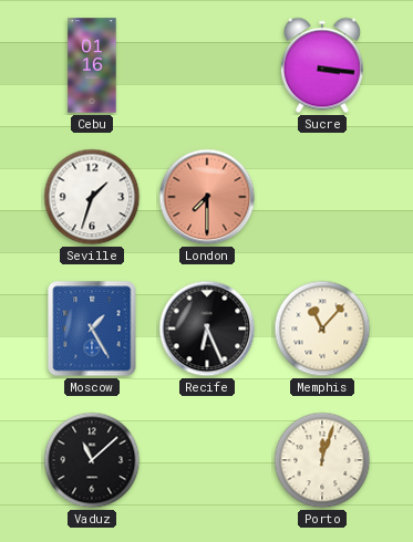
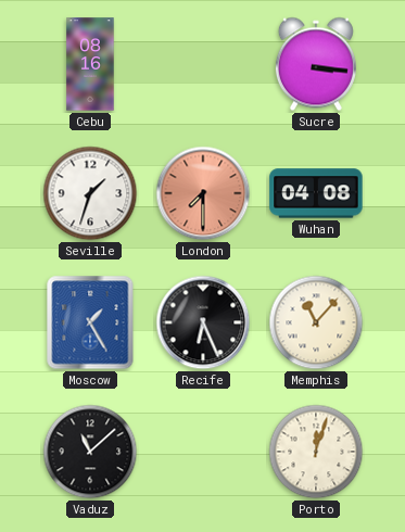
Cebu: 01:16 -> 08:16
Wuhan: none -> 04:08
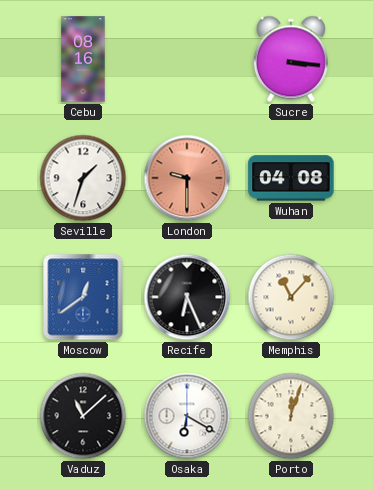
London: 7:30 -> 9:30
Moscow: 1:25 -> 12:39
Osaka: none -> 6:20
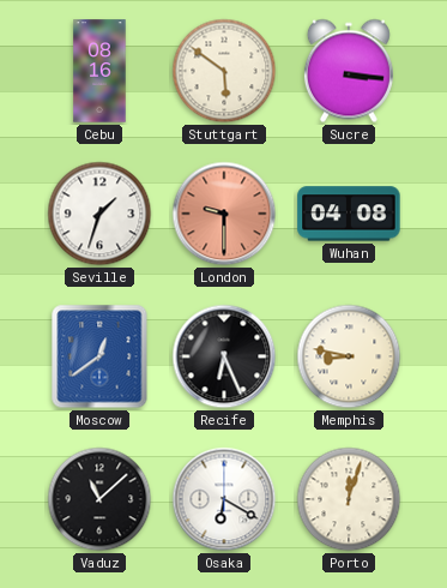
Stuttgart: none -> 5:51
Memphis: 11:07 -> 8:47
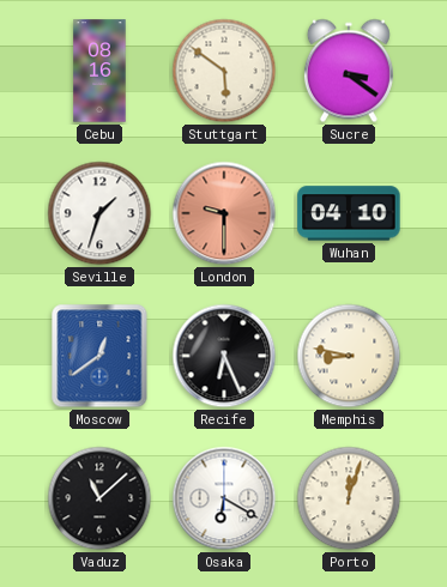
Sucre: 3:16 -> 3:21
Wuhan: 04:08 -> 04:10
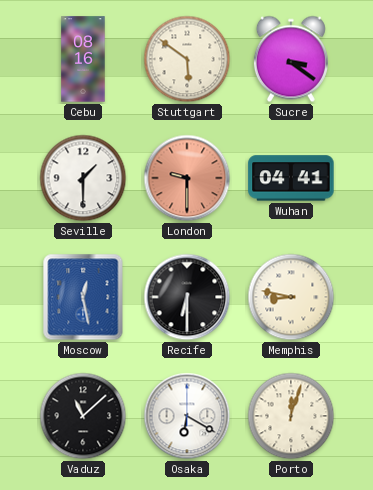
Seville: 1:33 -> 1:30
Wuhan: 04:10 -> 04:41
Moscow: 12:39 -> 12:28
Recife: 6:26 -> 6:30
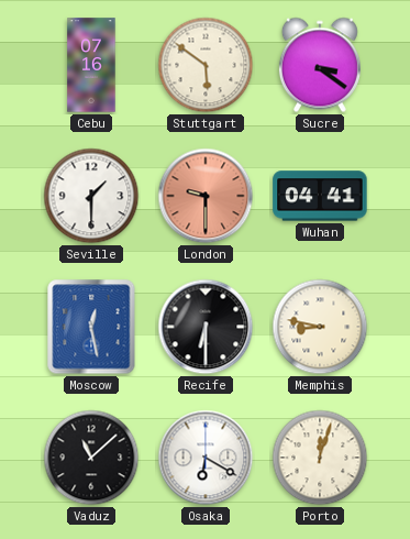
Cebu: 08:16 -> 07:16
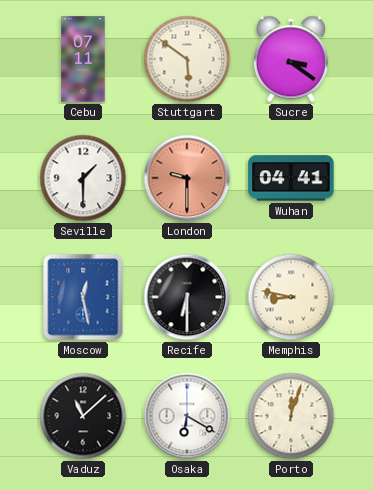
Cebu: 07:16 -> 07:11
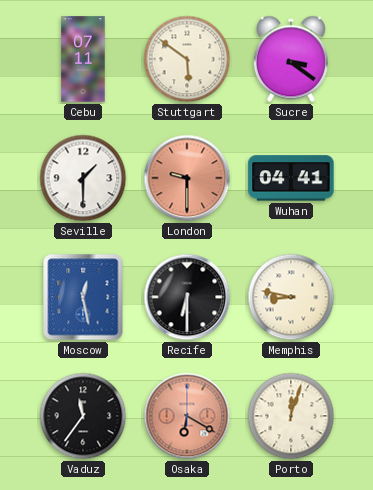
Vaduz: 11:08 -> 11:36
Osaka dial: white -> salmon
